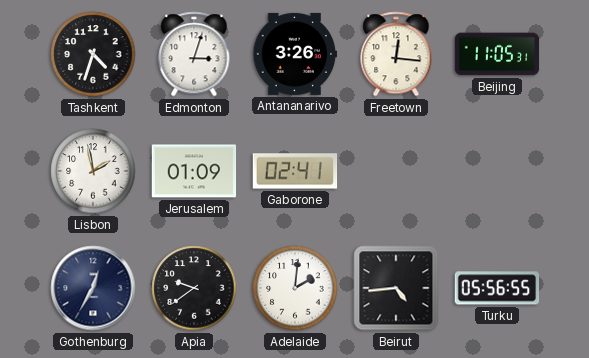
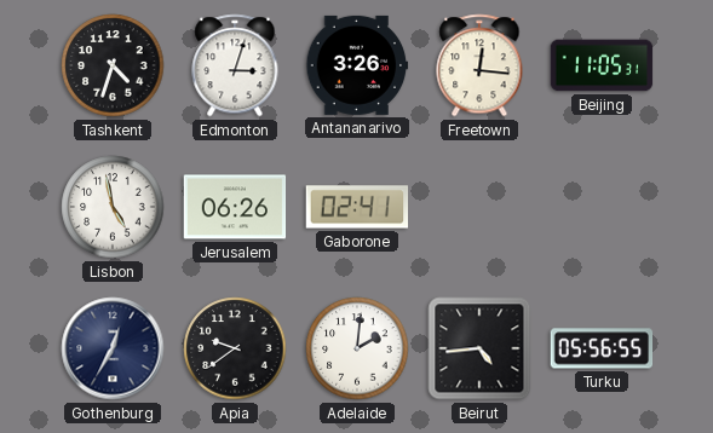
Lisbon: 1:58 -> 4:58
Jerusalem: 01:09 -> 06:26
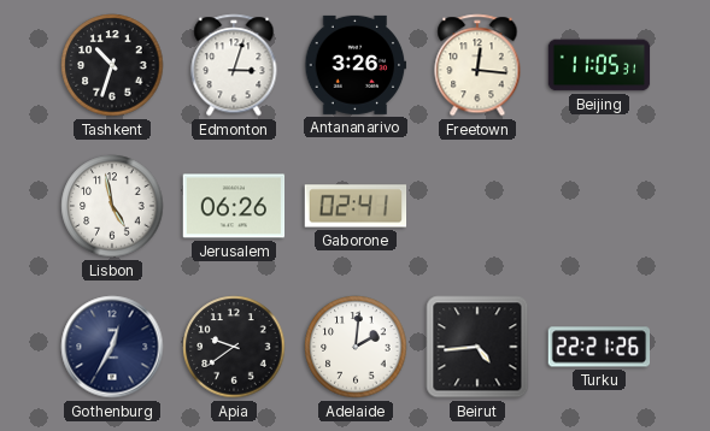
Tashkent: 4:33 -> 10:33
Turku: 05:56 -> 22:21
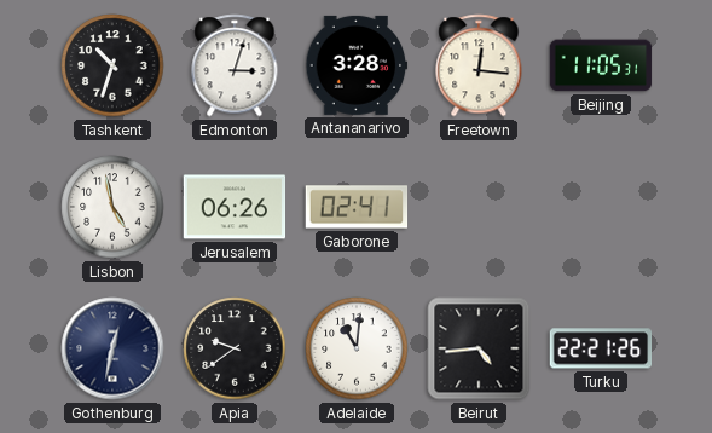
Antananarivo: 3:26 -> 3:28
Gothenburg: 12:35 -> 12:32
Adelaide: 2:01 -> 11:01
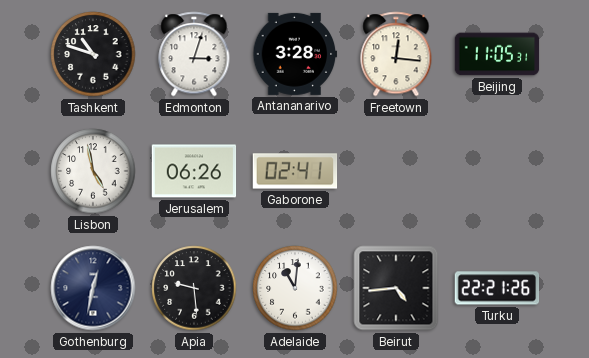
Tashkent: 10:33 -> 10:48
Apia: 9:39 -> 9:29
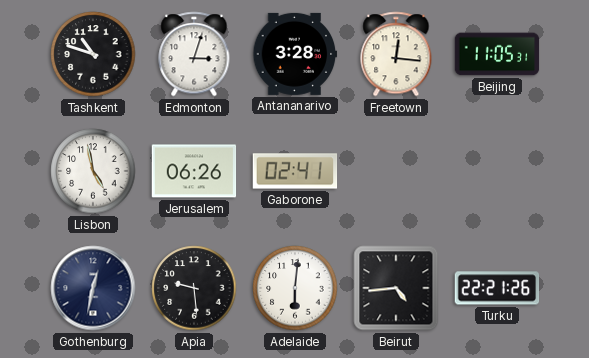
Adelaide: 11:01 -> 6:01
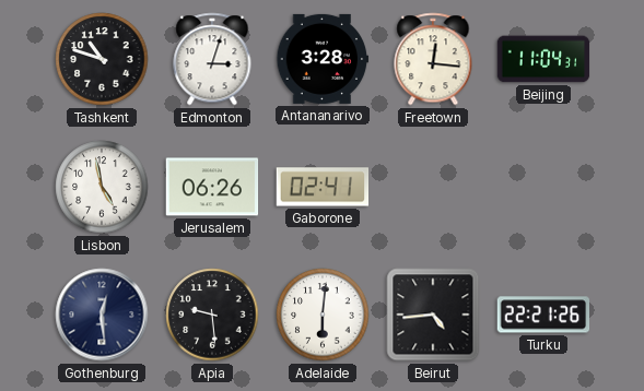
Beijing: 11:05 -> 11:04
Gothenburg: 12:32 -> 12:29
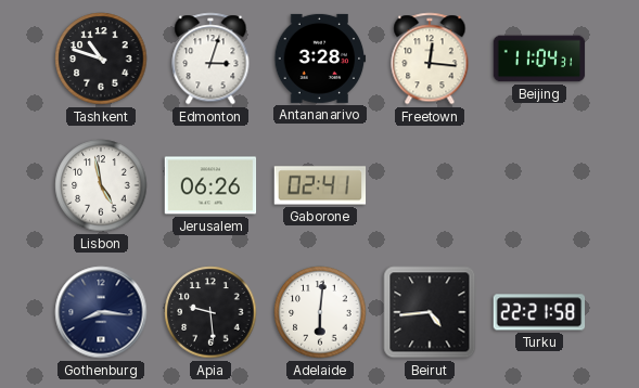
Gothenburg: 12:29 -> 8:16
Turku: 22:21:26 -> 22:21:58
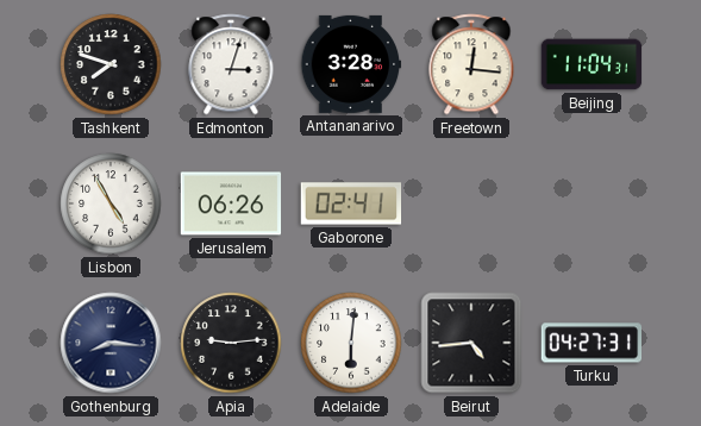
Tashkent: 10:48 -> 7:48
Lisbon: 4:58 -> 4:55
Apia: 9:29 -> 9:14
Turku: 22:21 -> 04:27
